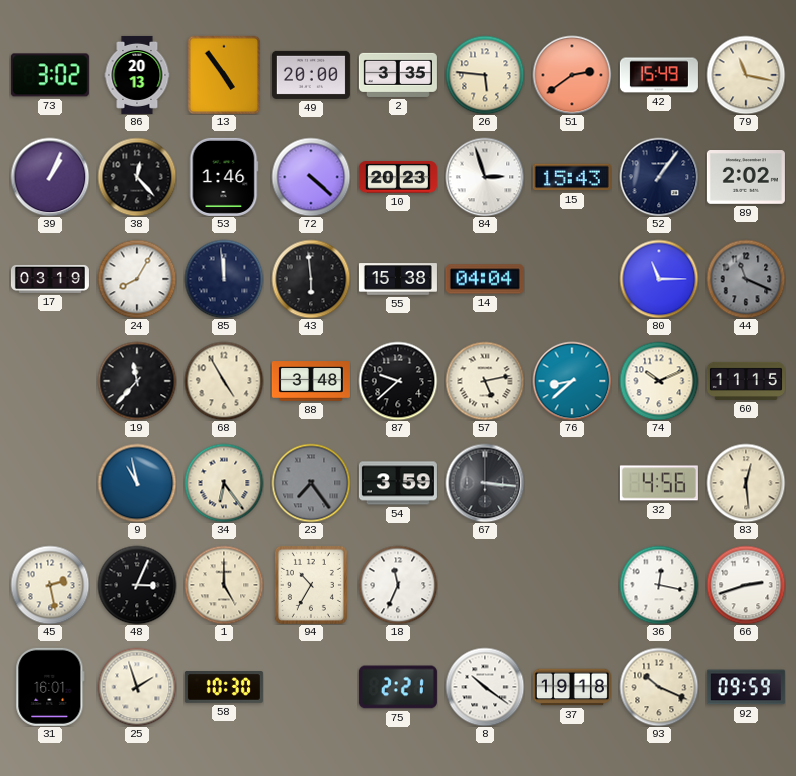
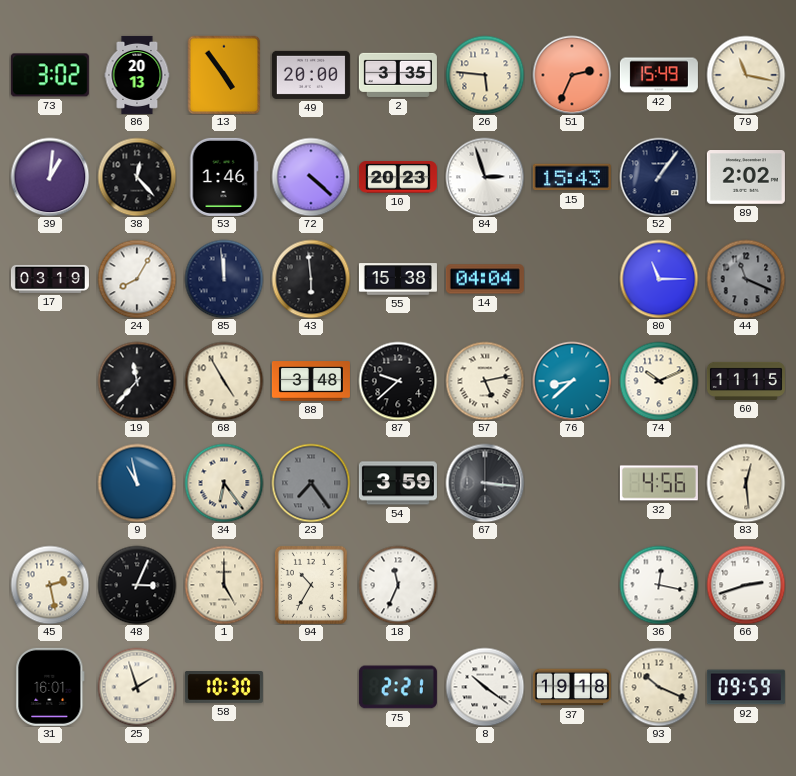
51: 2:39 -> 2:34
39: 1:04 -> 1:01
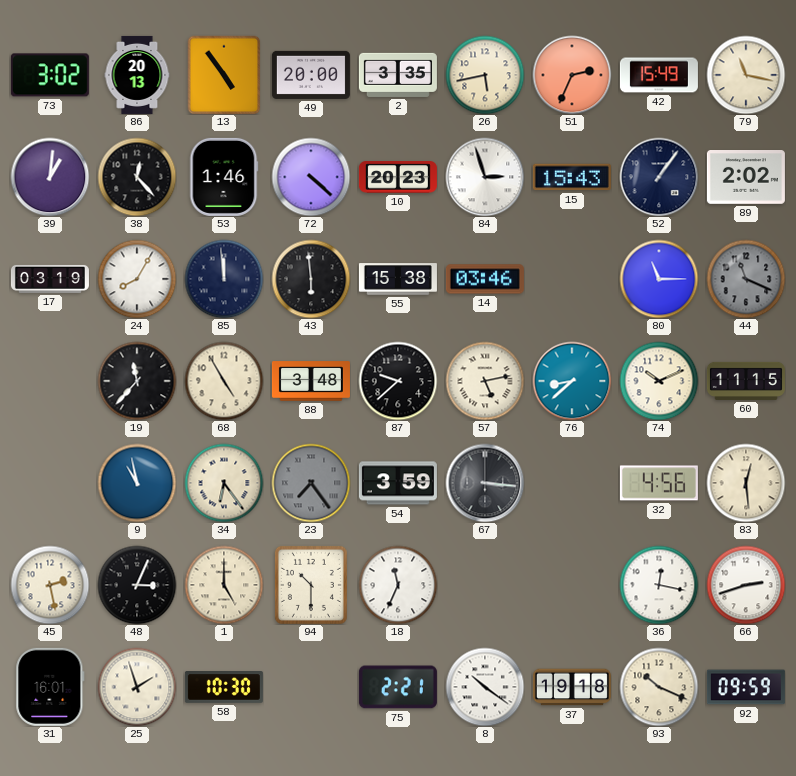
26: 5:46 -> 5:43
14: 04:04 -> 03:46
94: 10:35 -> 10:30
